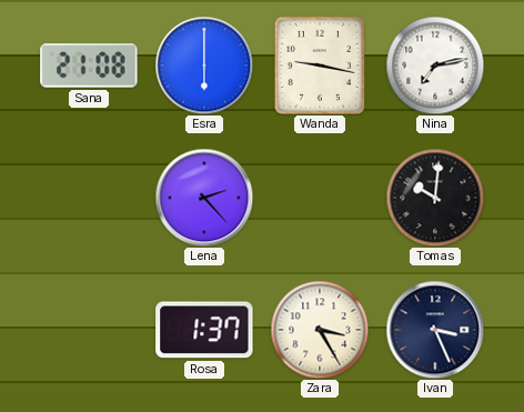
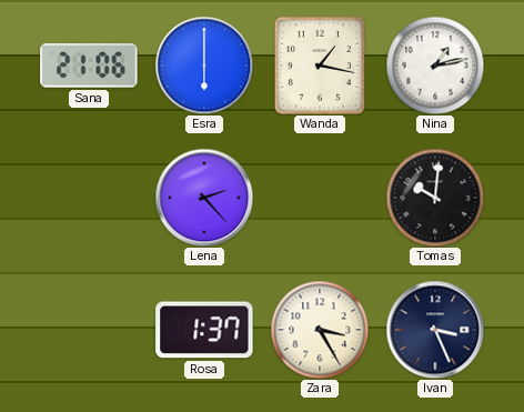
Sana: 21:08 -> 21:06
Wanda: 9:17 -> 1:17
Nina: 7:13 -> 1:13
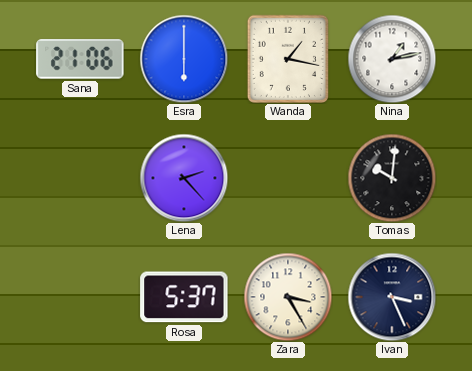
Rosa: 1:37 -> 5:37
